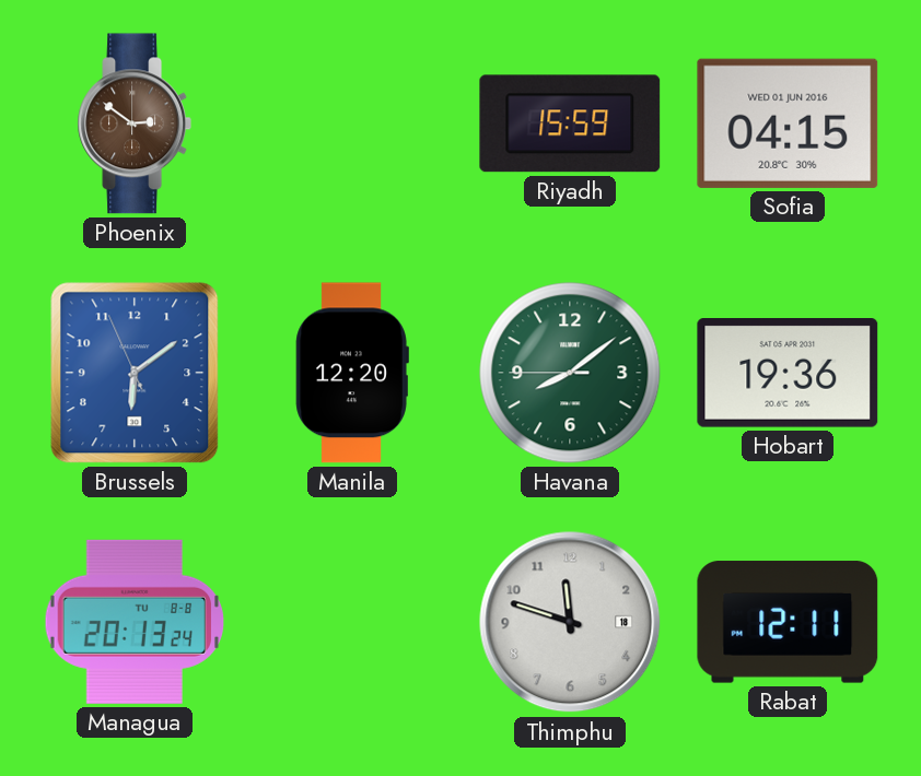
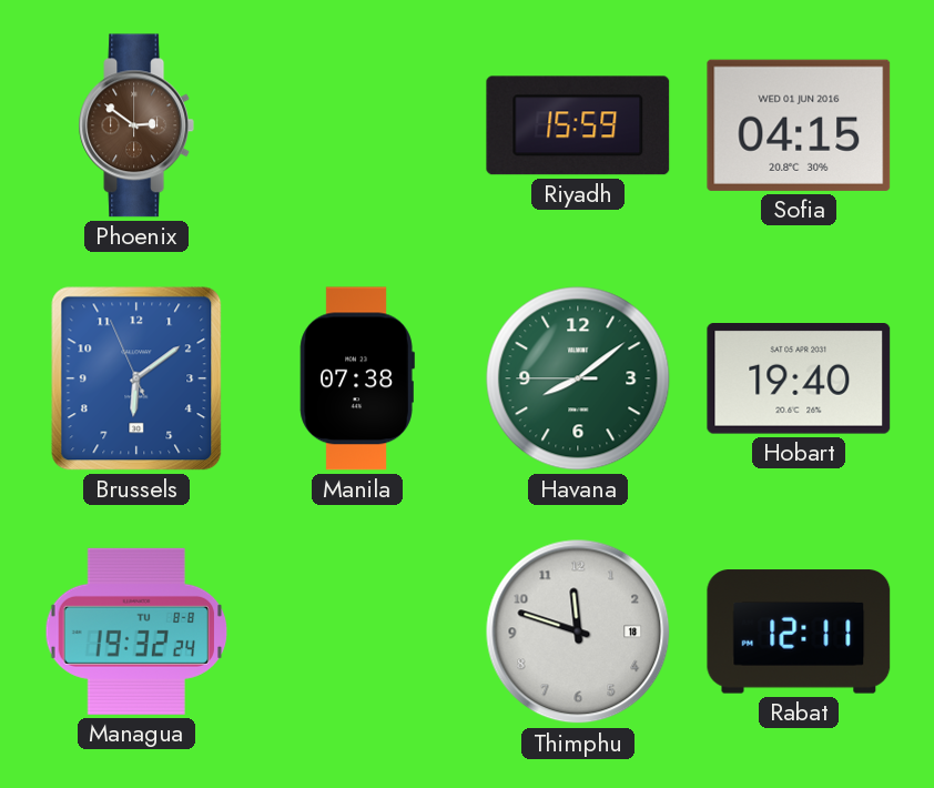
Manila: 12:20 -> 07:38
Hobart: 19:36 -> 19:40
Managua: 20:13 -> 19:32
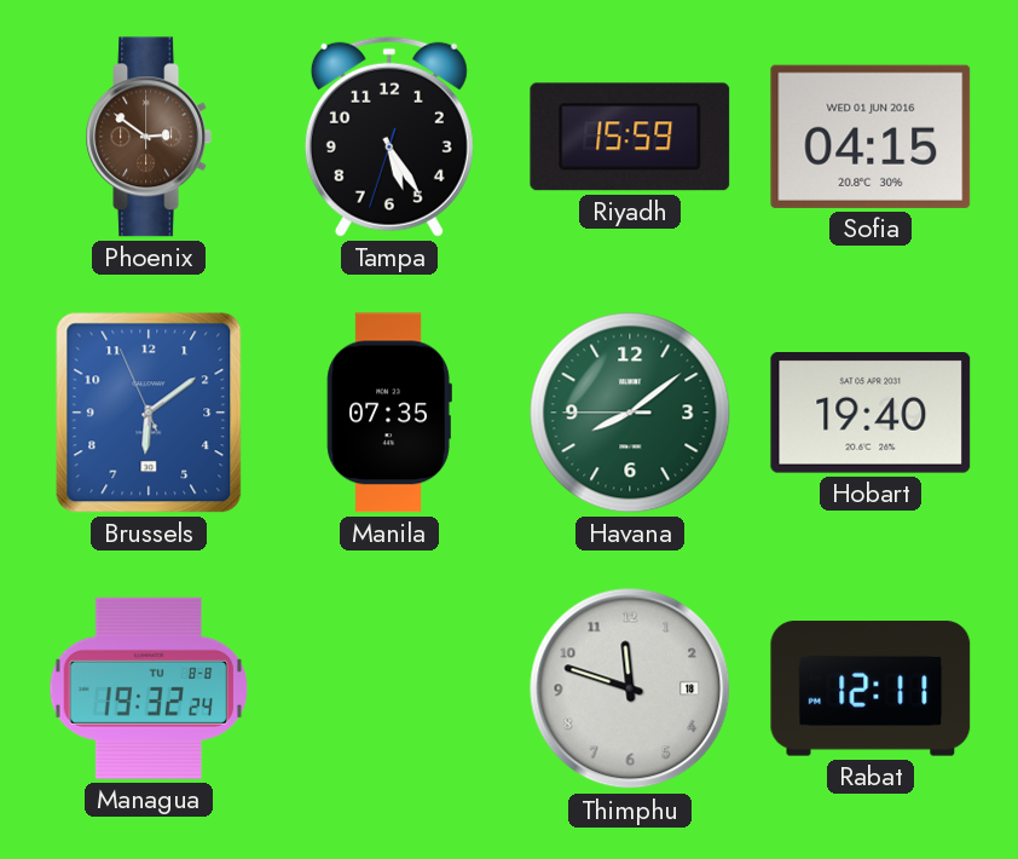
Tampa: none -> 5:24
Manila: 07:38 -> 07:35
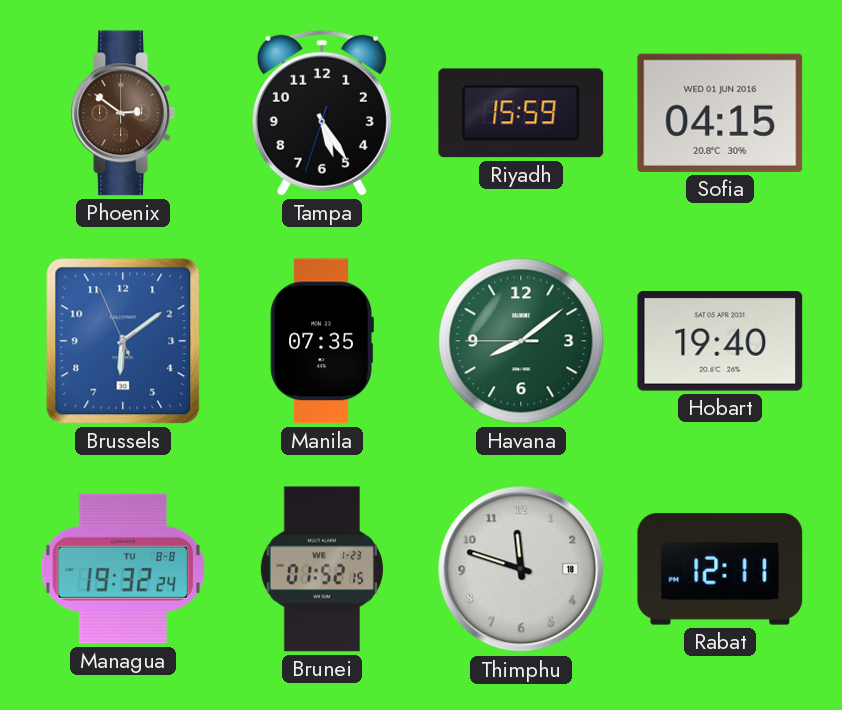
Brunei: none -> 01:52
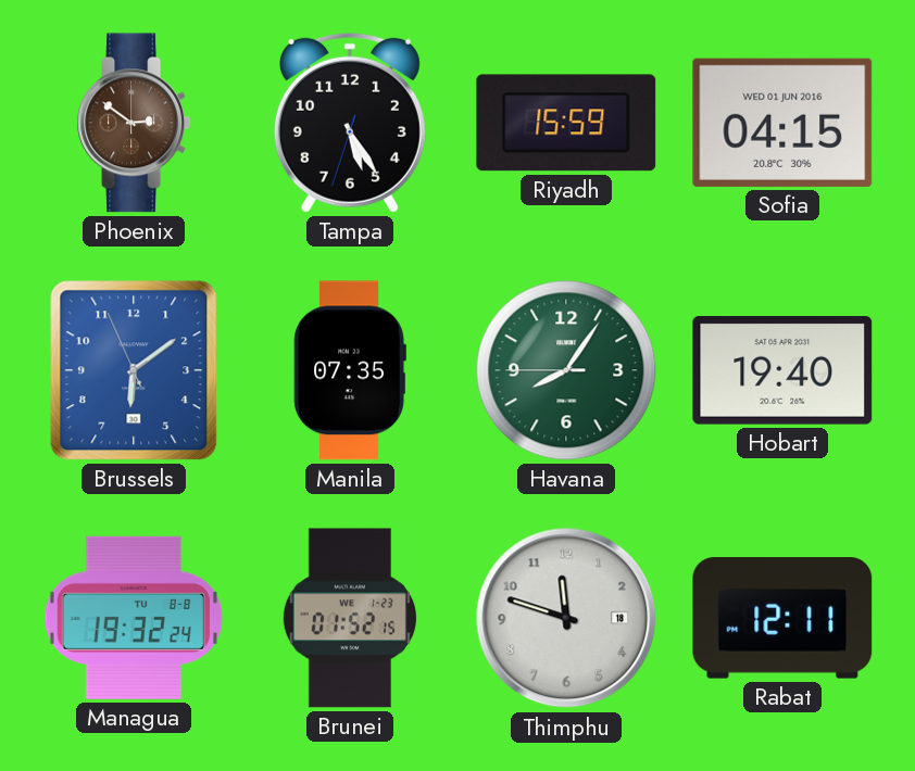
Havana: 8:08 -> 8:05
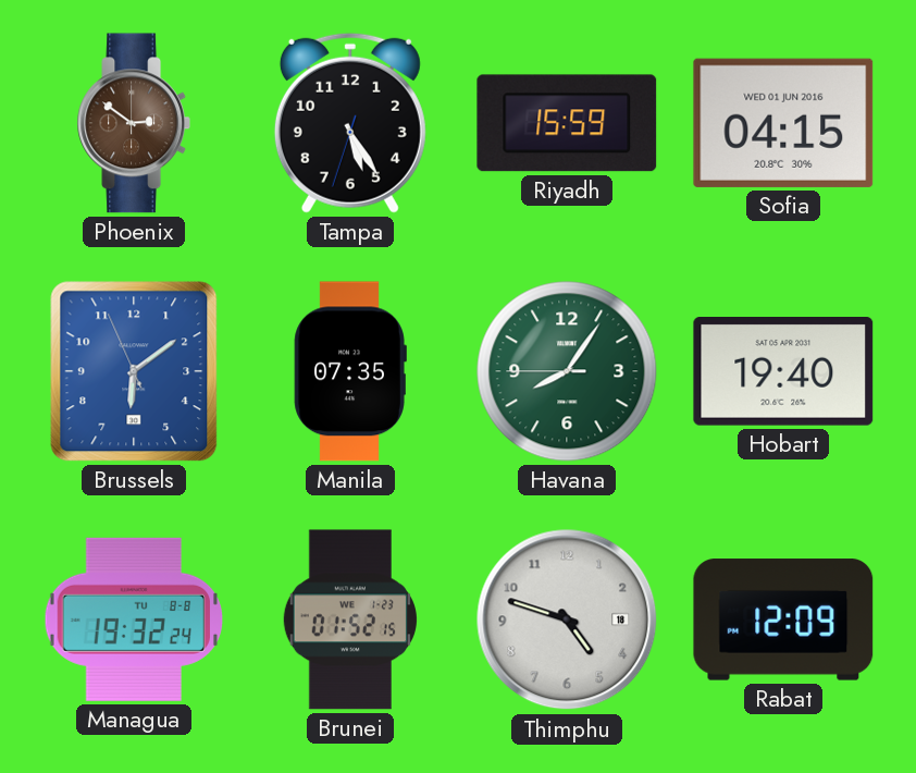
Thimphu: 11:48 -> 4:48
Rabat: 12:11 -> 12:09
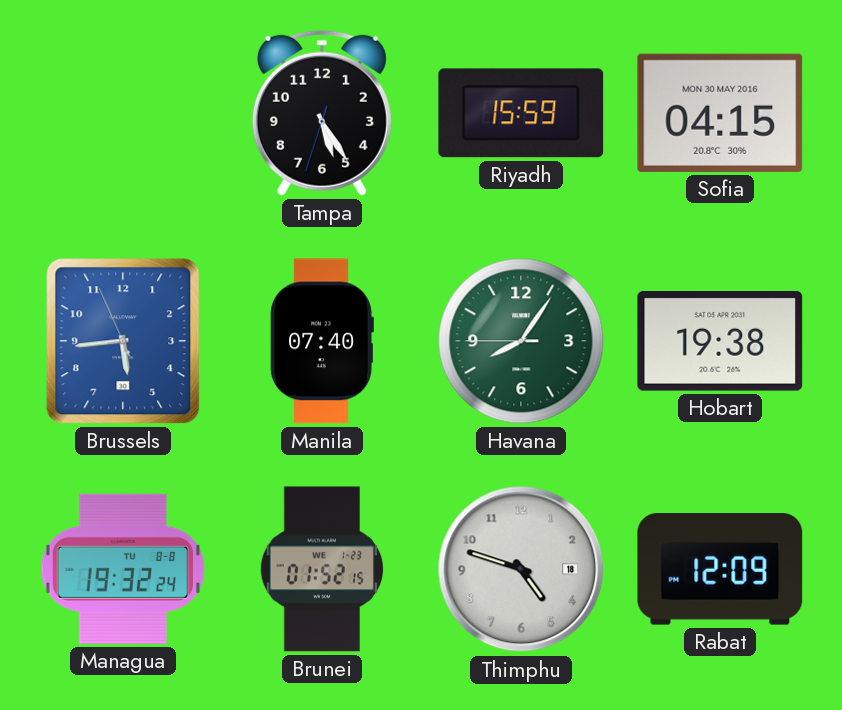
Phoenix: 2:51 -> none
Sofia date: WED 01 JUN 2016 -> MON 30 MAY 2016
Brussels: 6:08 -> 5:43
Manila: 07:35 -> 07:40
Hobart: 19:40 -> 19:38
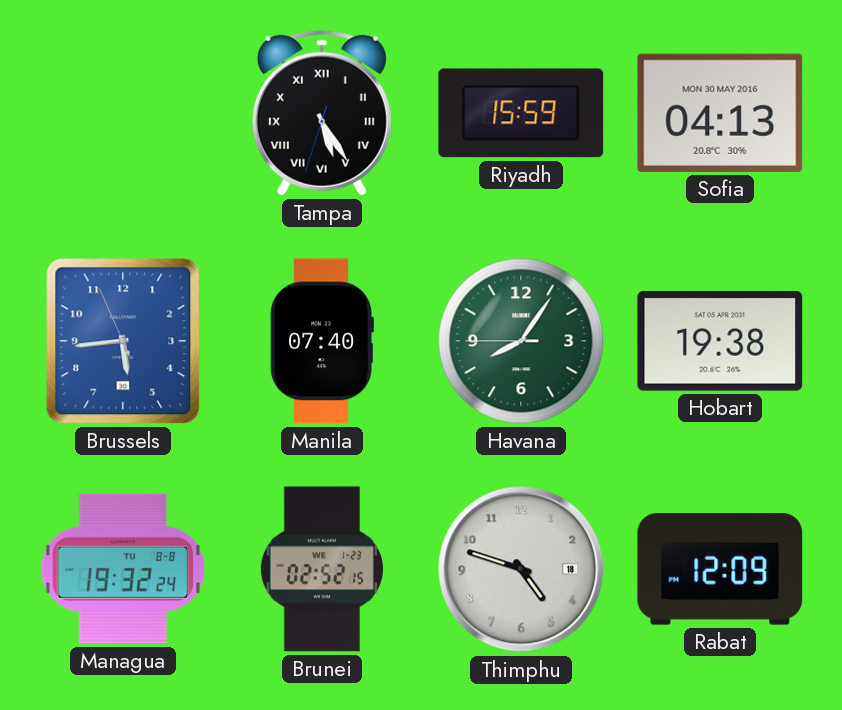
Tampa numerals: Arabic -> Roman
Sofia: 04:15 -> 04:13
Brunei: 01:52 -> 02:52
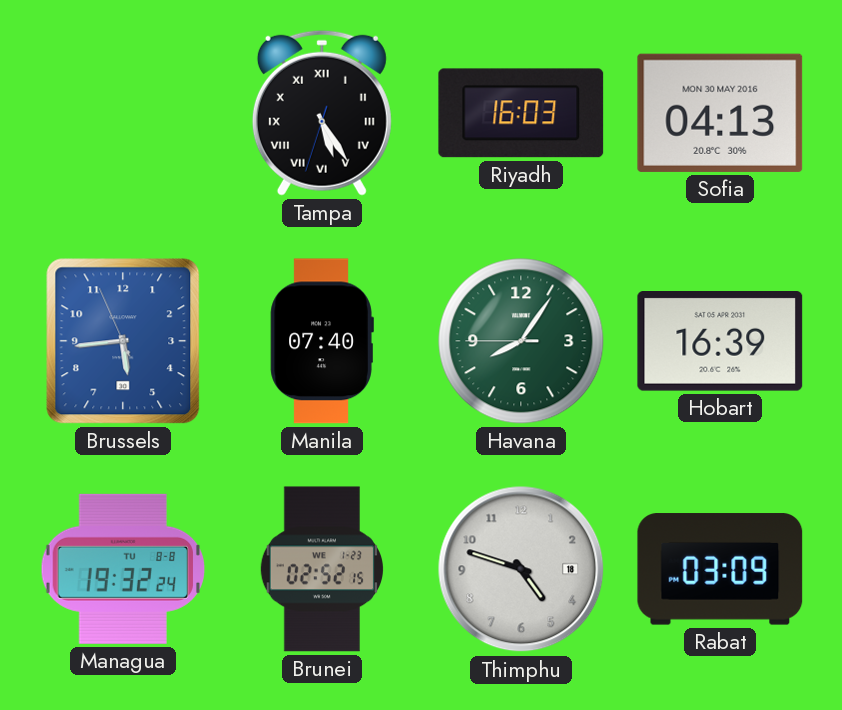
Riyadh: 15:59 -> 16:03
Hobart: 19:38 -> 16:39
Rabat: 12:09 -> 03:09
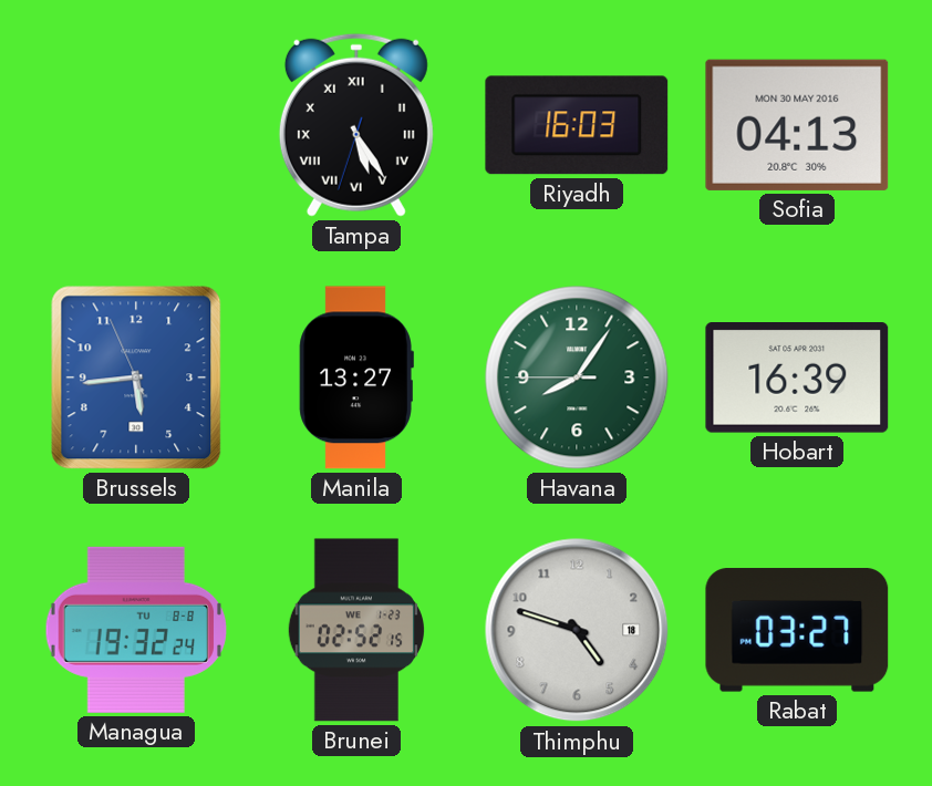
Manila: 07:40 -> 13:27
Rabat: 03:09 -> 03:27
